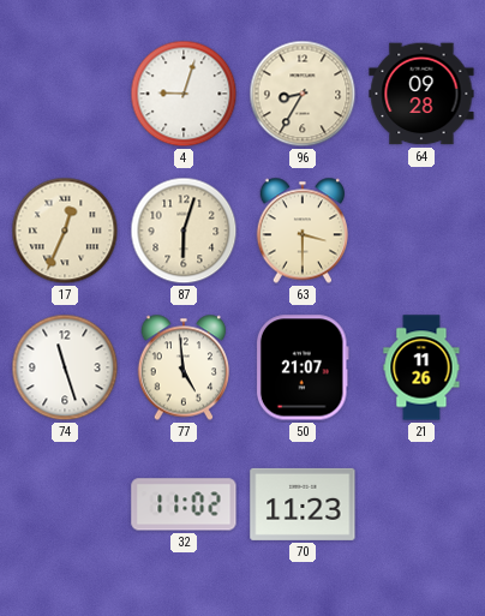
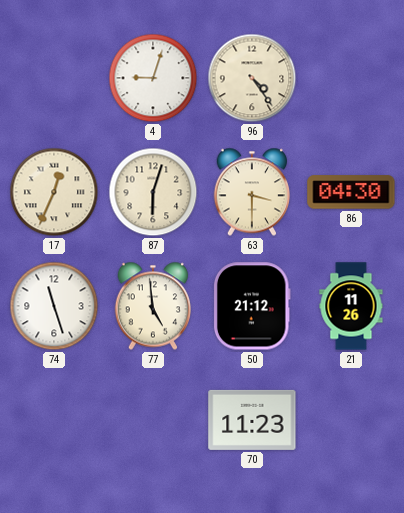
96: 8:35 -> 4:24
64: 09:28 -> none
86: none -> 04:30
50: 21:07 -> 21:12
32: 11:02 -> none
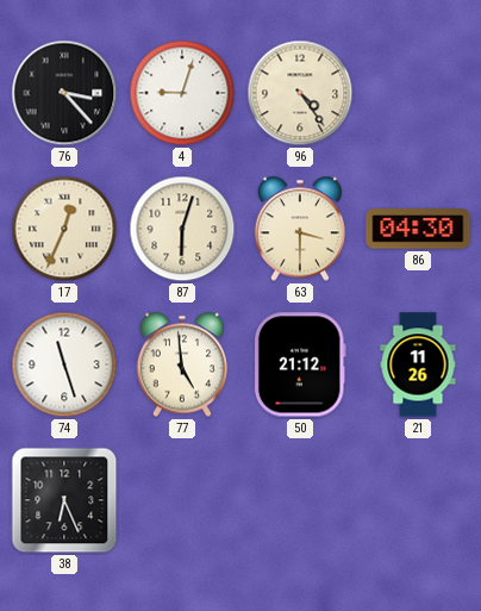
76: none -> 3:23
38: none -> 6:26
70: 11:23 -> none
